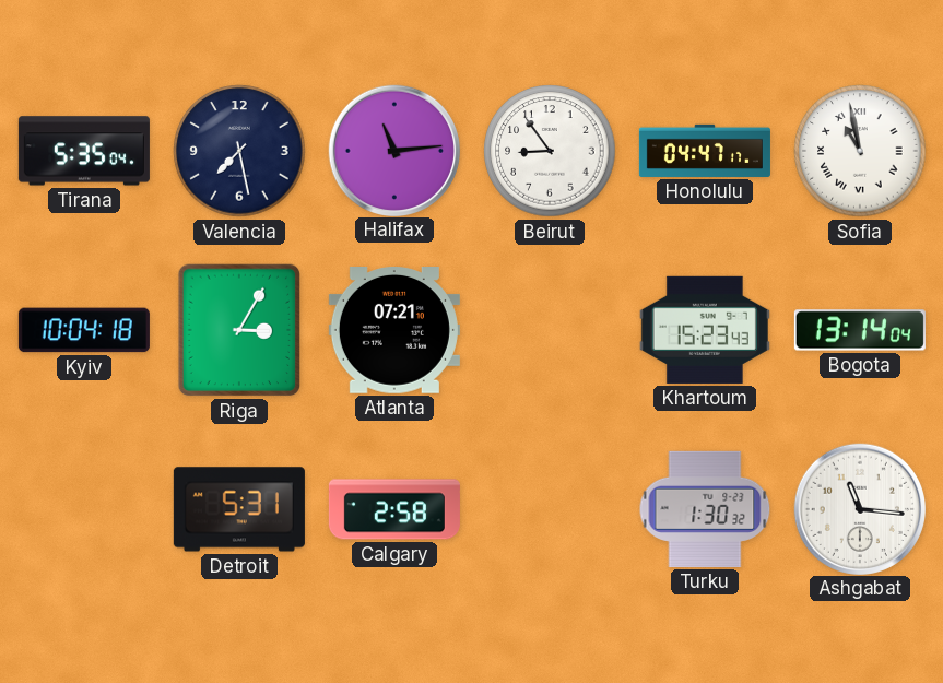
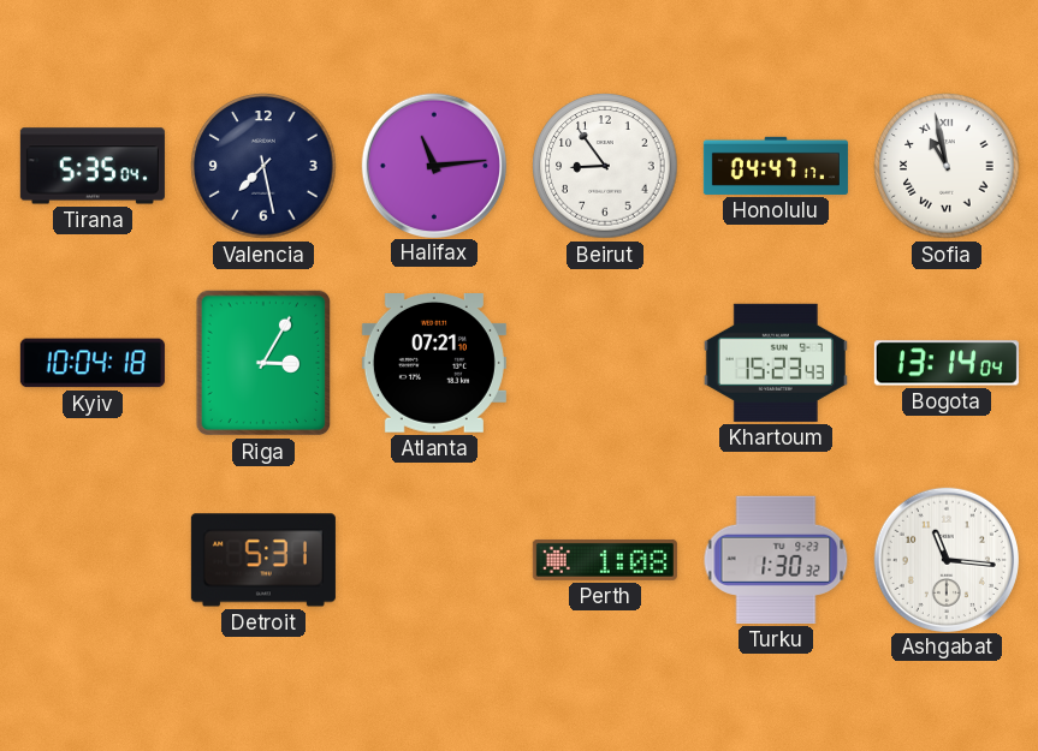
Calgary: 2:58 -> none
Perth: none -> 1:08
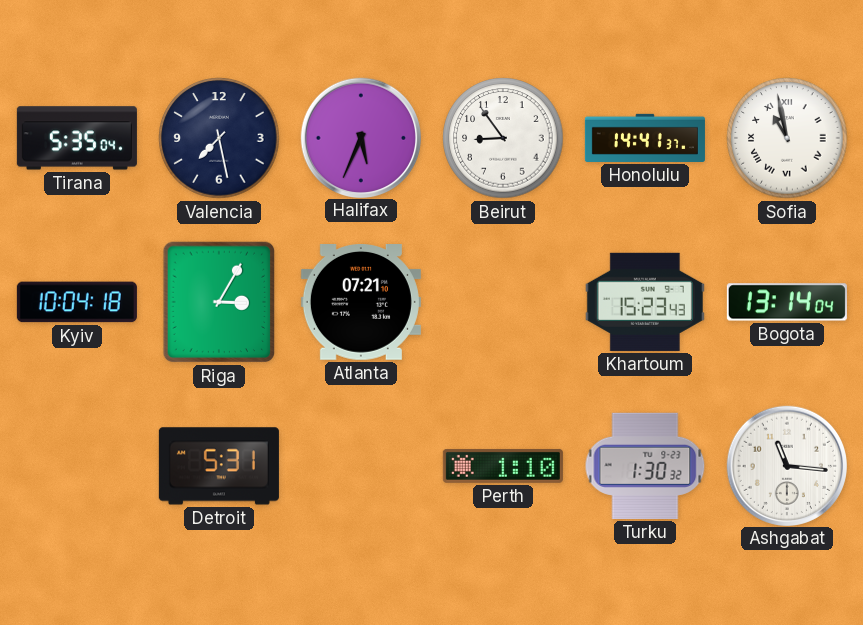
Halifax: 11:14 -> 5:34
Honolulu: 04:47 -> 14:41
Perth: 1:08 -> 1:10
